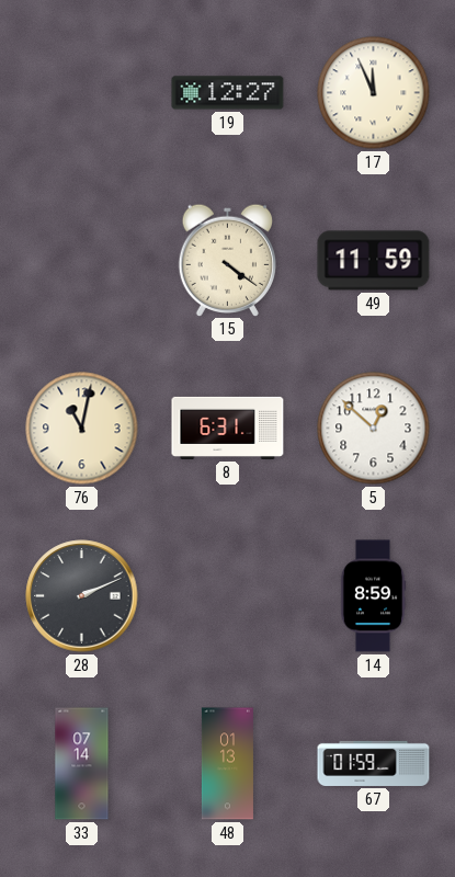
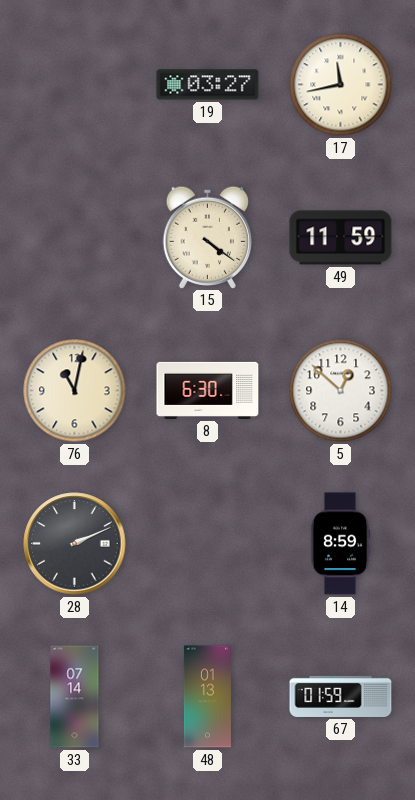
19: 12:27 -> 03:27
17: 11:56 -> 11:43
8: 6:31 -> 6:30
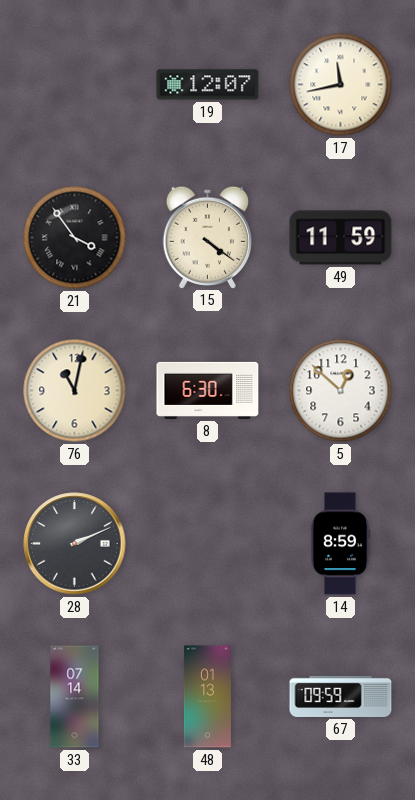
19: 03:27 -> 12:07
21: none -> 3:54
67: 01:59 -> 09:59
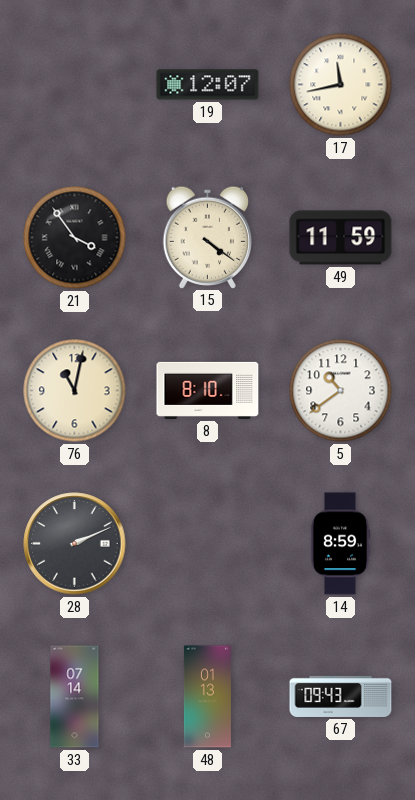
8: 6:30 -> 8:10
5: 12:52 -> 10:39
67: 09:59 -> 09:43
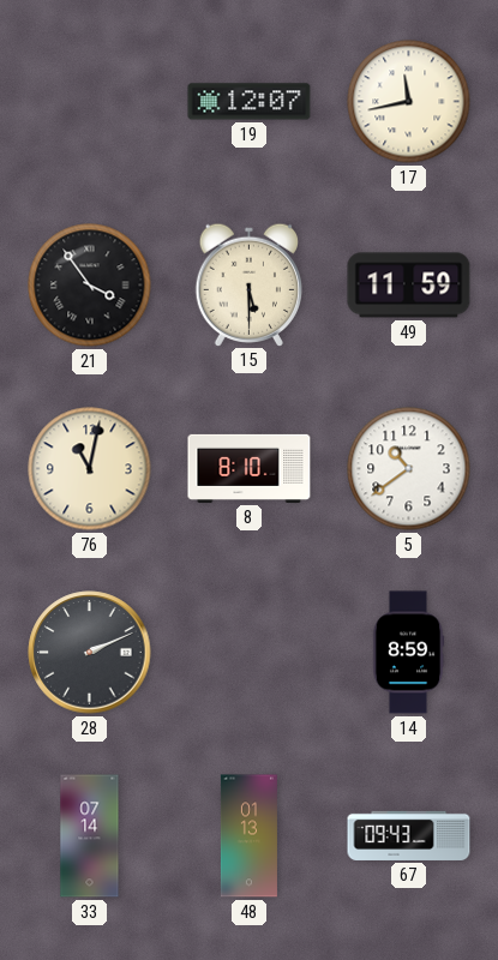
15: 4:21 -> 5:30
